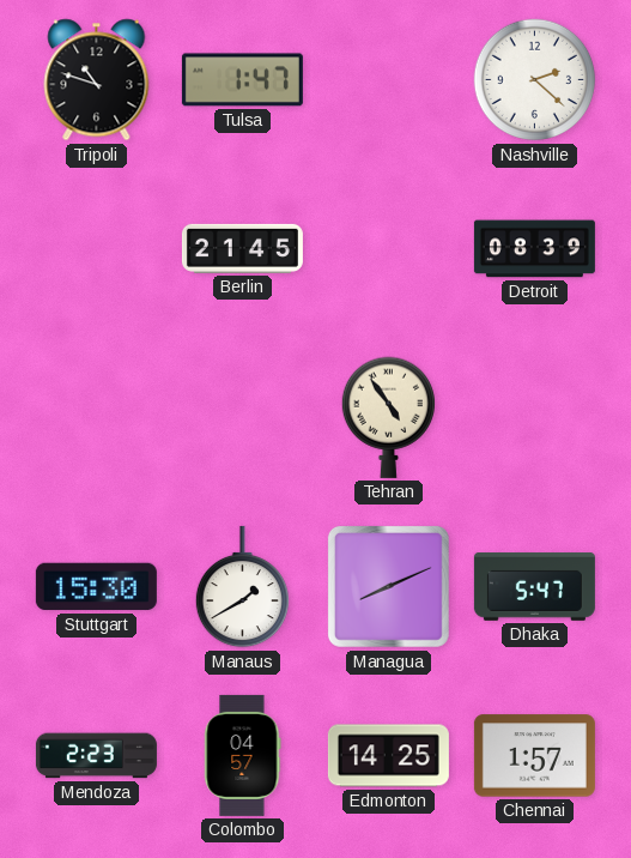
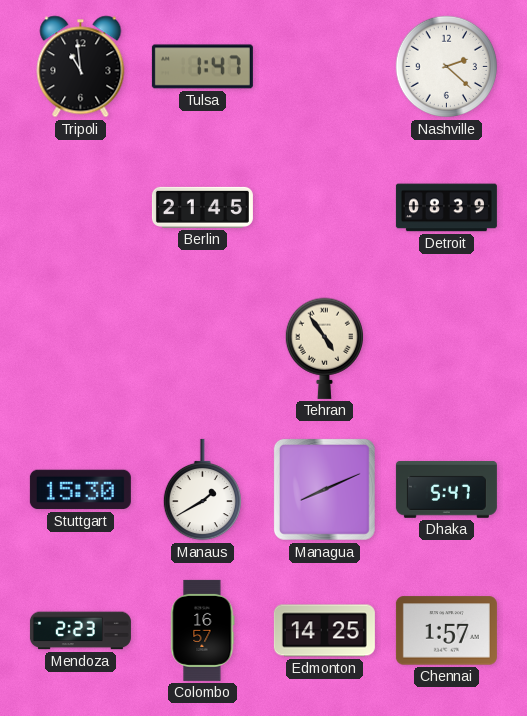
Tripoli: 10:48 -> 10:59
Colombo: 04:57 -> 16:57
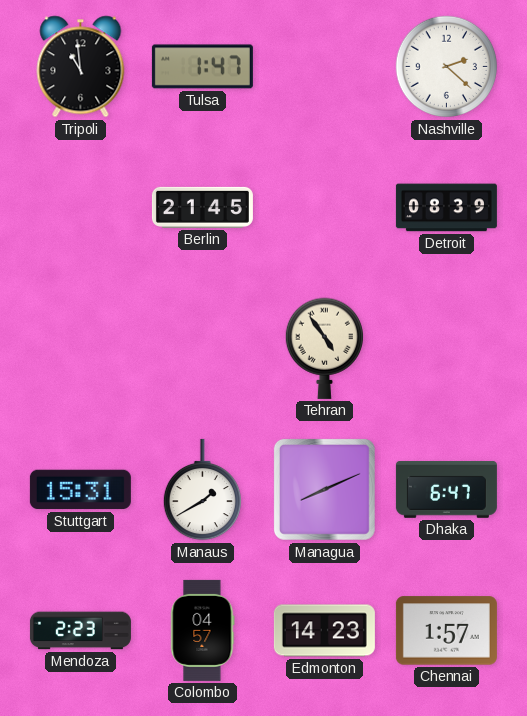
Stuttgart: 15:30 -> 15:31
Dhaka: 5:47 -> 6:47
Colombo: 16:57 -> 04:57
Edmonton: 14:25 -> 14:23
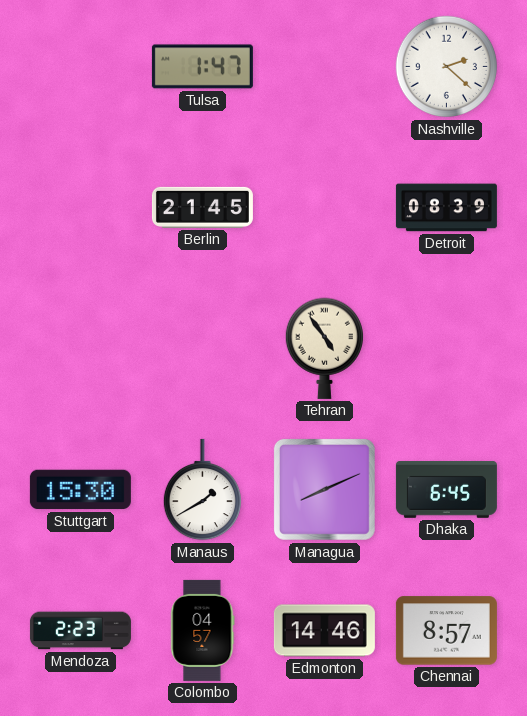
Tripoli: 10:59 -> none
Stuttgart: 15:31 -> 15:30
Dhaka: 6:47 -> 6:45
Edmonton: 14:23 -> 14:46
Chennai: 1:57 -> 8:57
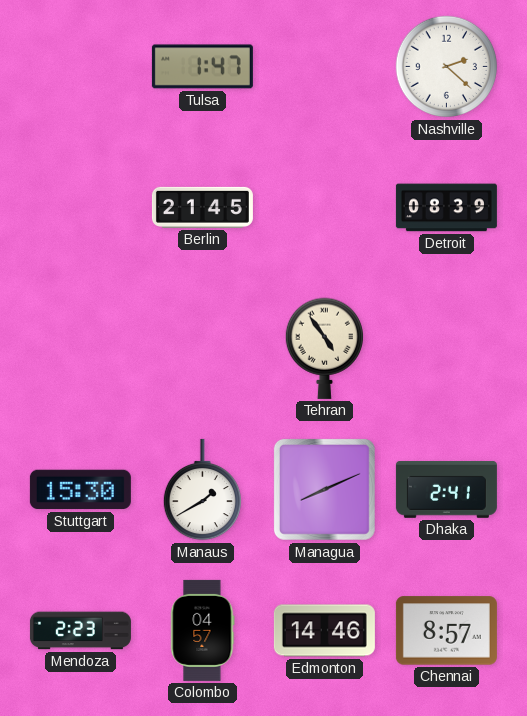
Dhaka: 6:45 -> 2:41
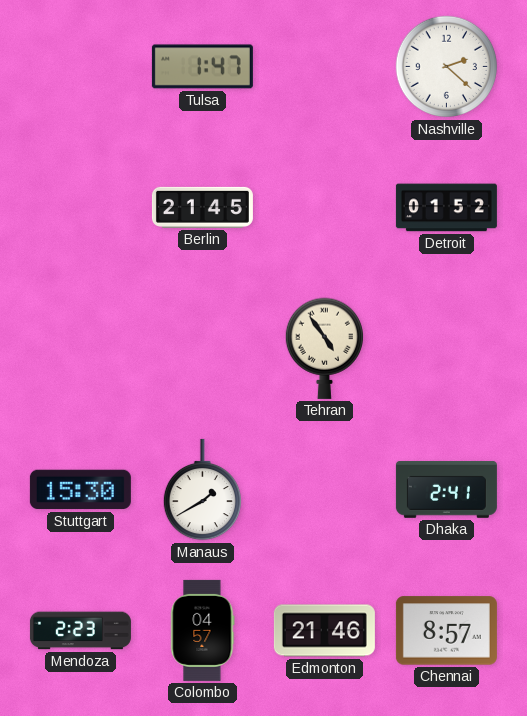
Detroit: 08:39 -> 01:52
Managua: 8:11 -> none
Edmonton: 14:46 -> 21:46
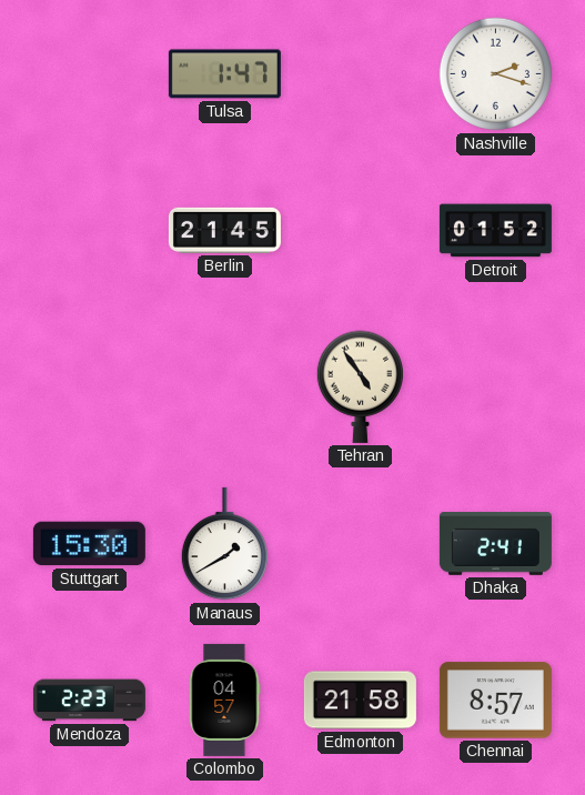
Nashville: 2:22 -> 2:18
Edmonton: 21:46 -> 21:58
